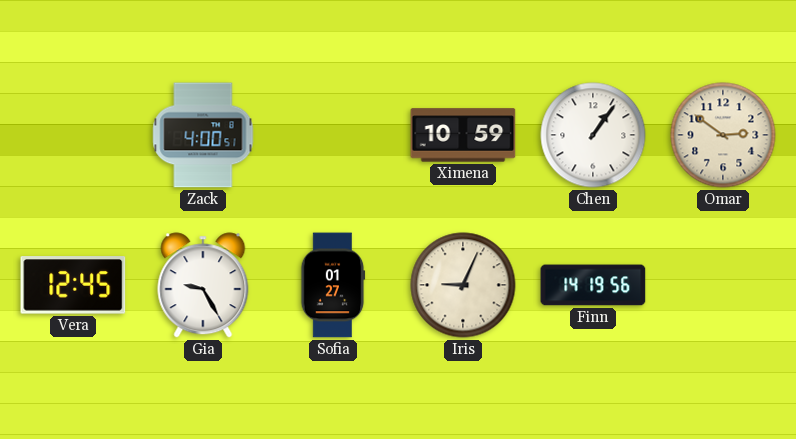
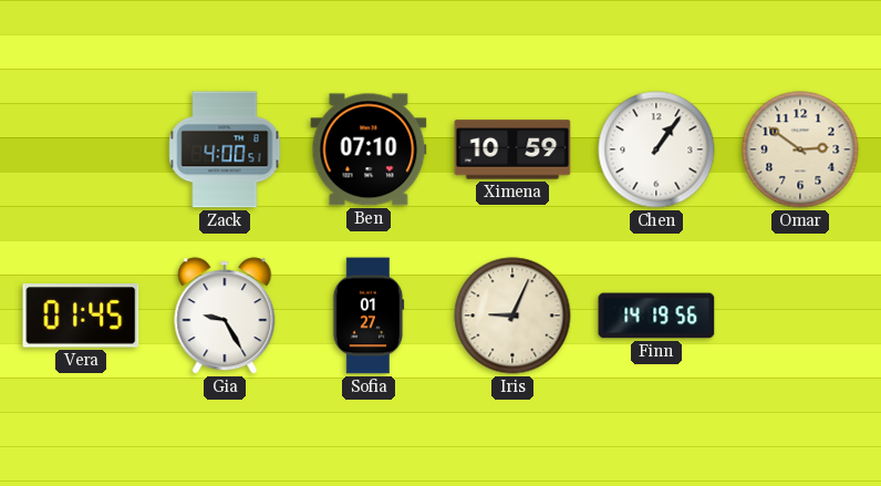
Ben: none -> 07:10
Vera: 12:45 -> 01:45
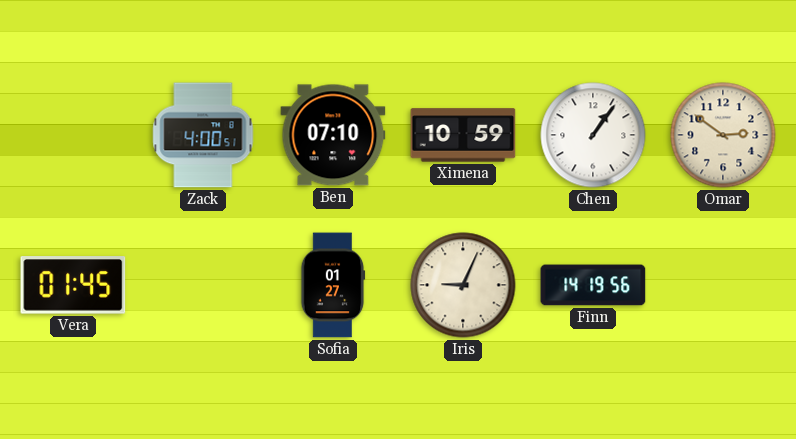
Gia: 9:25 -> none
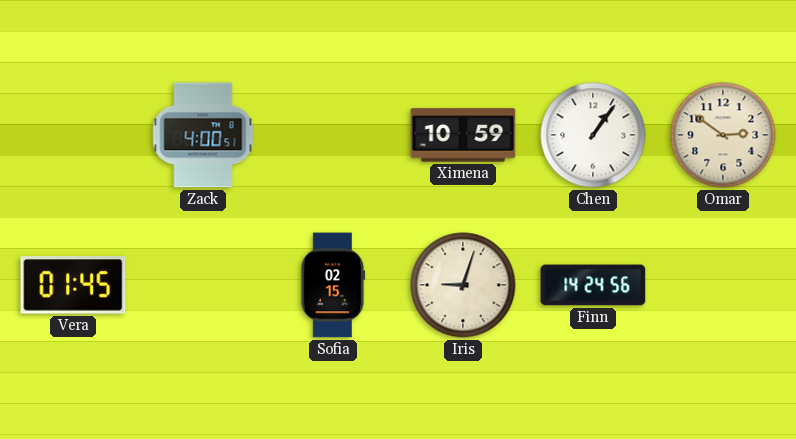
Ben: 07:10 -> none
Sofia: 01:27 -> 02:15
Iris: 9:04 -> 9:03
Finn: 14:19 -> 14:24
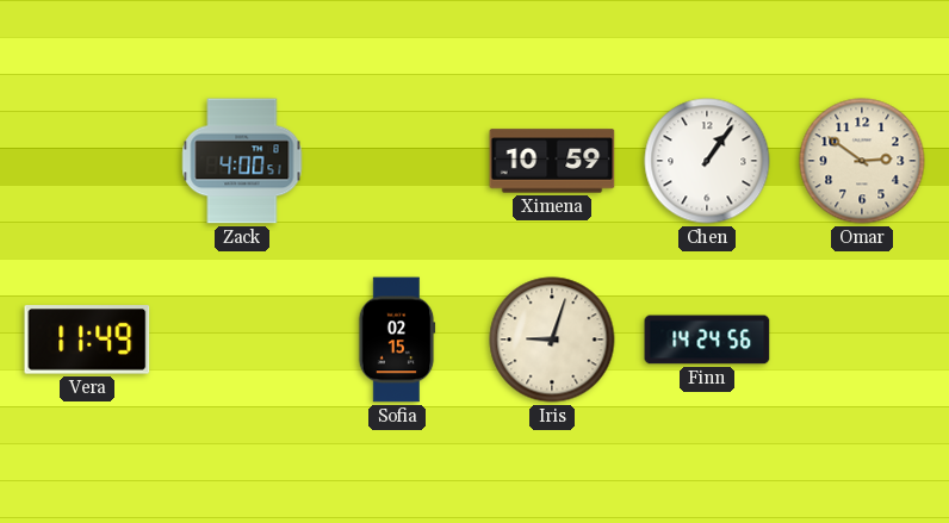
Vera: 01:45 -> 11:49
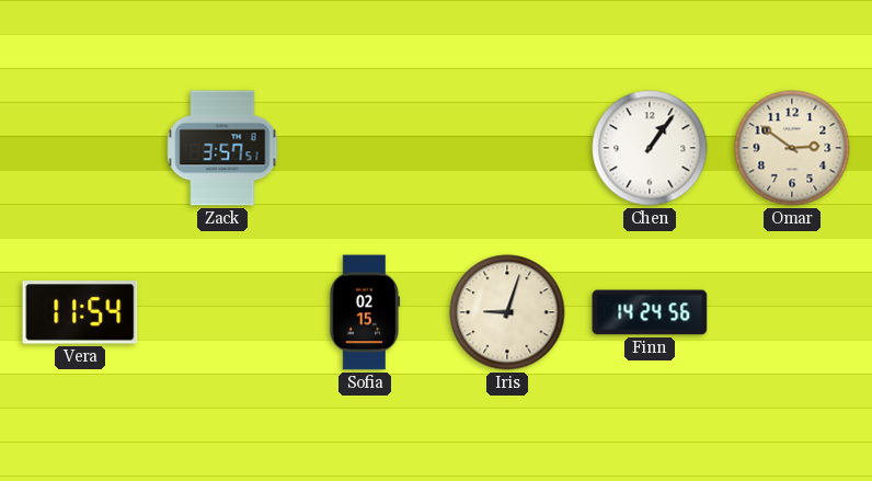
Zack: 4:00 -> 3:57
Ximena: 10:59 -> none
Vera: 11:49 -> 11:54
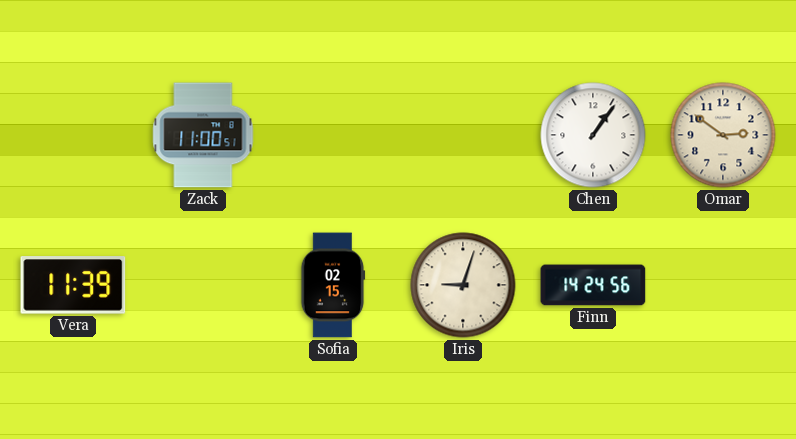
Zack: 3:57 -> 11:00
Vera: 11:54 -> 11:39
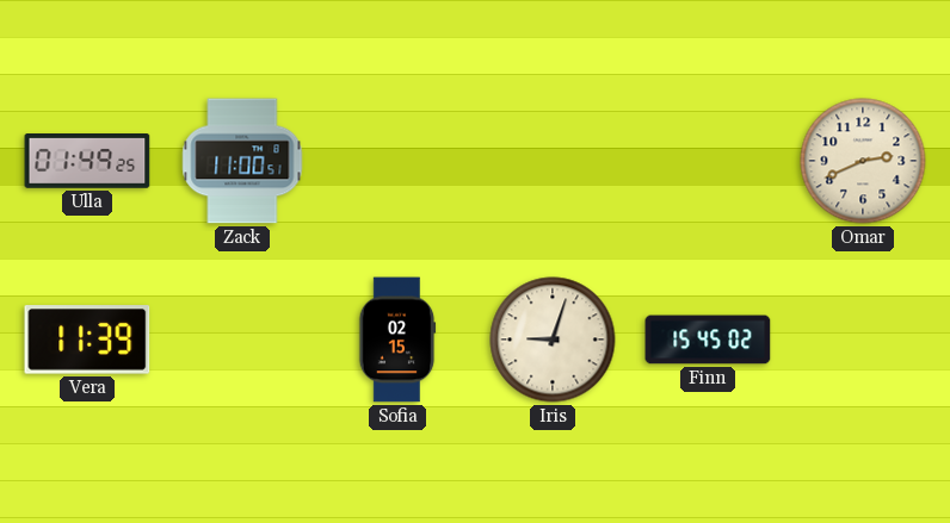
Ulla: none -> 01:49
Chen: 1:06 -> none
Omar: 2:51 -> 2:41
Finn: 14:24 -> 15:45
